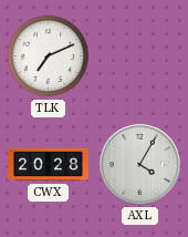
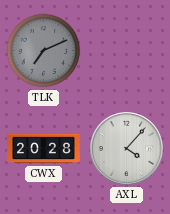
TLK dial: white -> grey
AXL: 4:05 -> 4:07
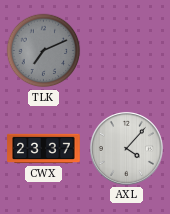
CWX: 20:28 -> 23:37
